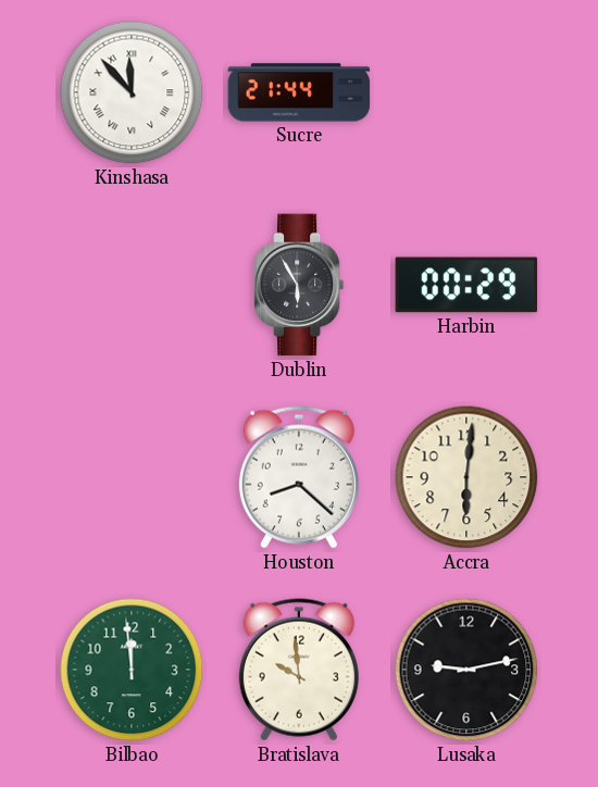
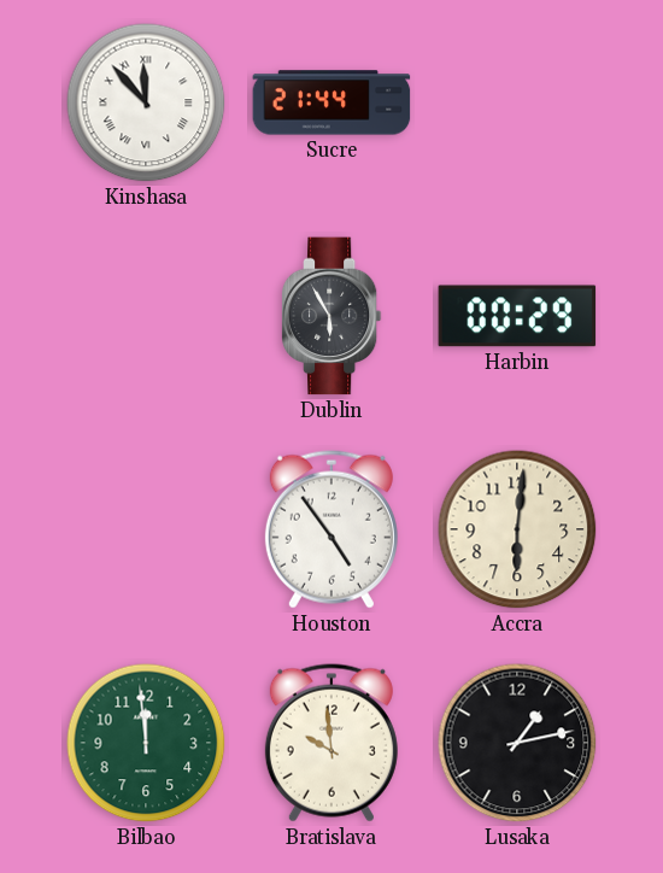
Houston: 8:22 -> 4:54
Lusaka: 9:13 -> 1:13
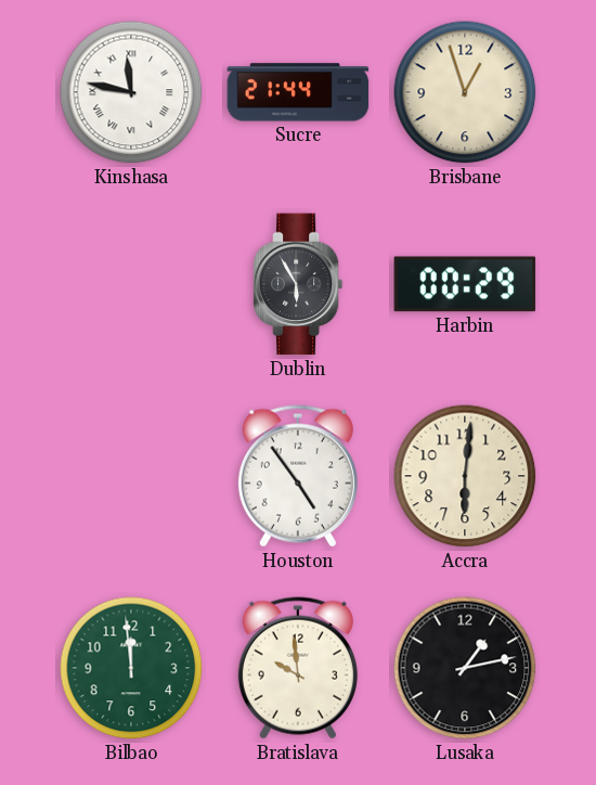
Kinshasa: 11:53 -> 11:47
Brisbane: none -> 12:57
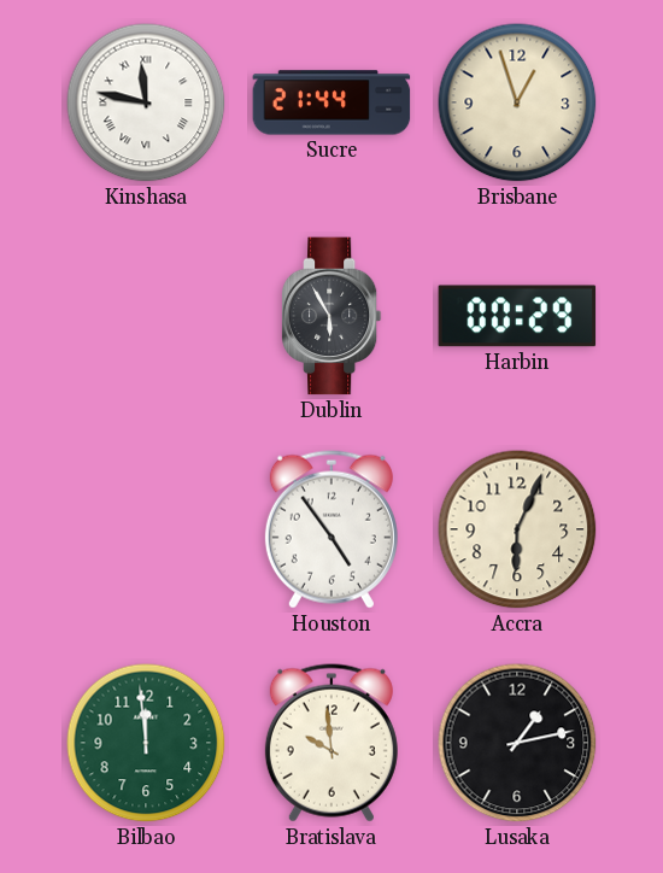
Accra: 6:01 -> 6:04
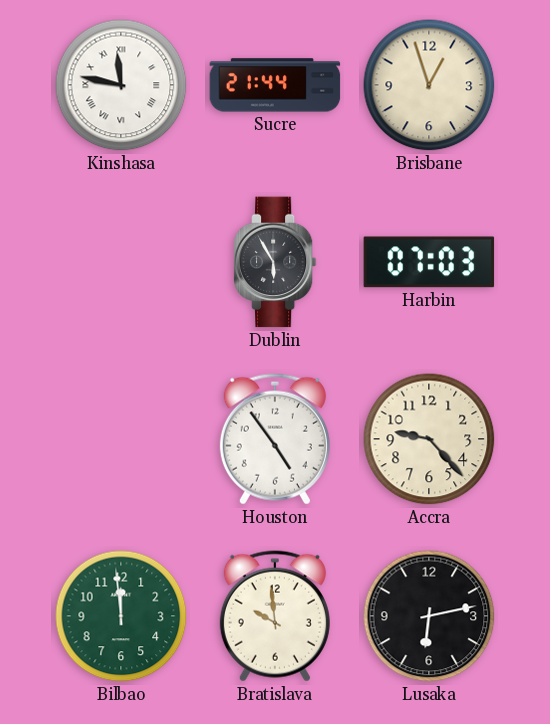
Harbin: 00:29 -> 07:03
Accra: 6:04 -> 9:23
Lusaka: 1:13 -> 6:13
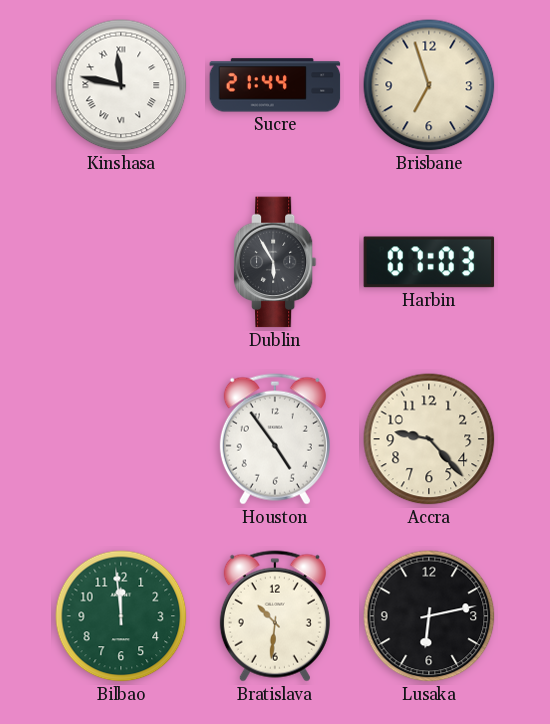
Brisbane: 12:57 -> 6:57
Bratislava: 9:59 -> 10:31
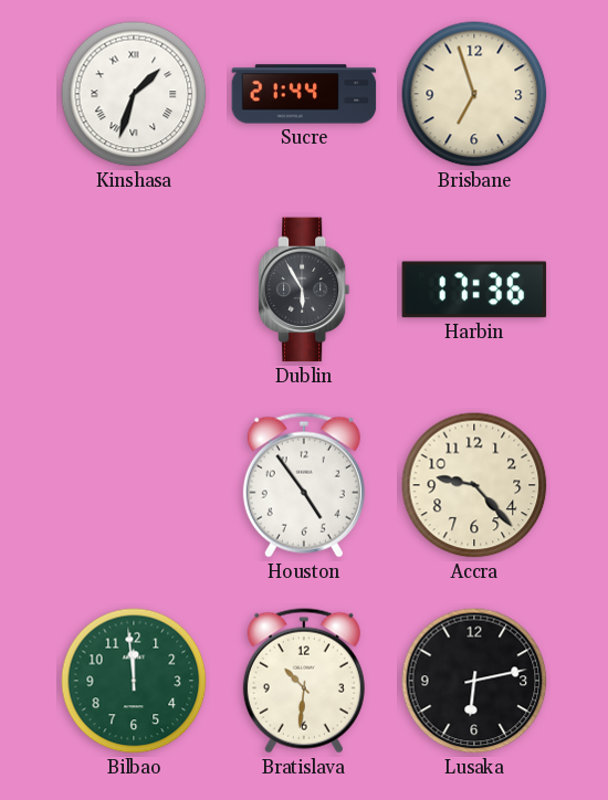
Kinshasa: 11:47 -> 1:33
Harbin: 07:03 -> 17:36
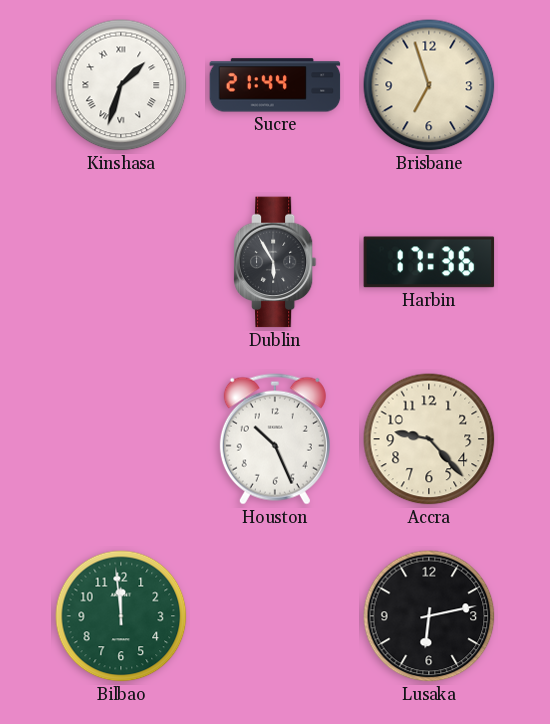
Houston: 4:54 -> 10:26
Bratislava: 10:31 -> none
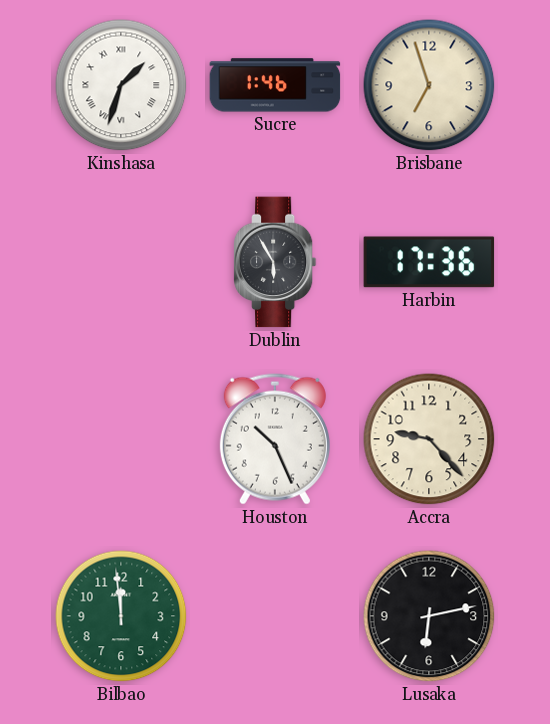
Sucre: 21:44 -> 1:46
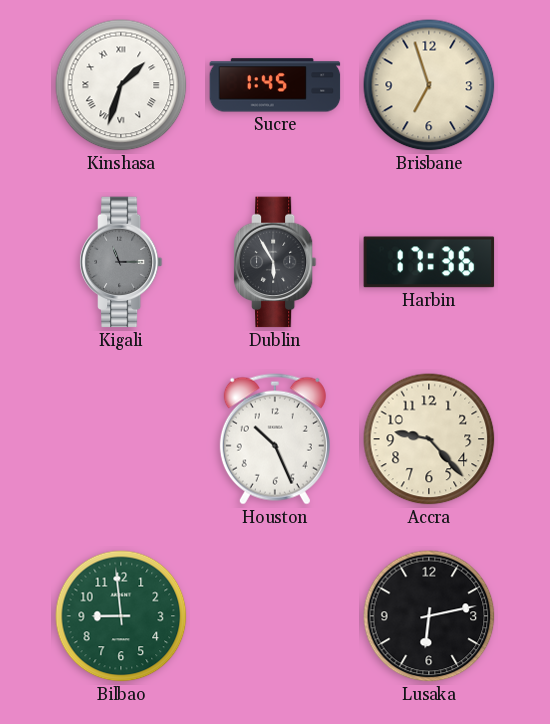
Sucre: 1:46 -> 1:45
Kigali: none -> 11:15
Bilbao: 11:59 -> 8:59
